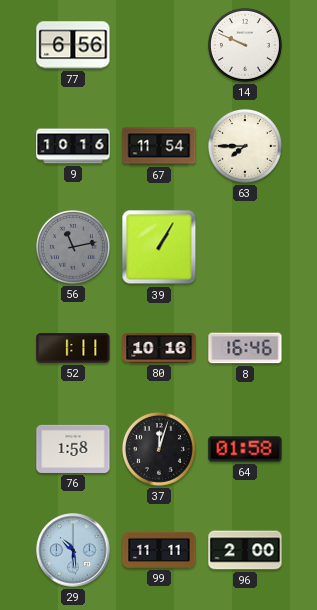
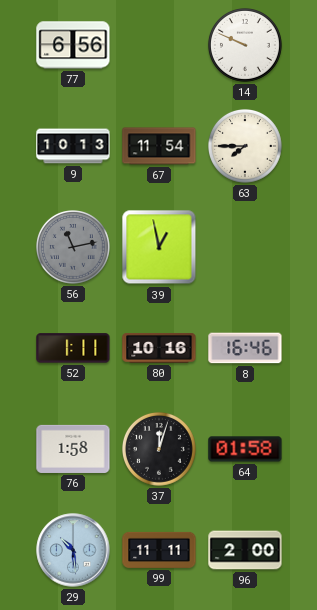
9: 10:16 -> 10:13
39: 1:05 -> 12:58
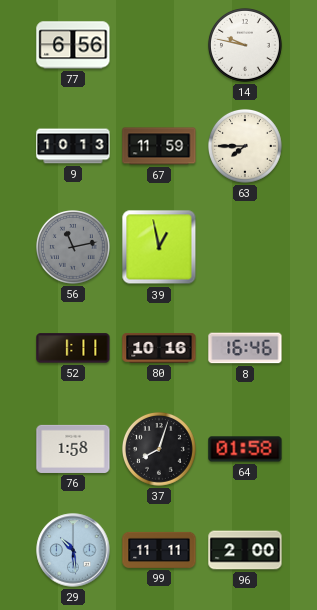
14: 9:49 -> 9:47
67: 11:54 -> 11:59
37: 12:03 -> 8:03
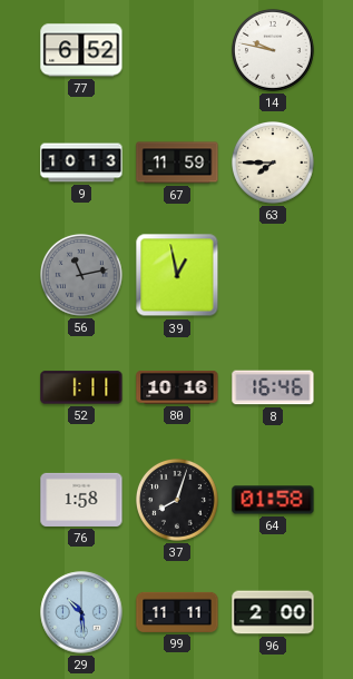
77: 6:56 -> 6:52
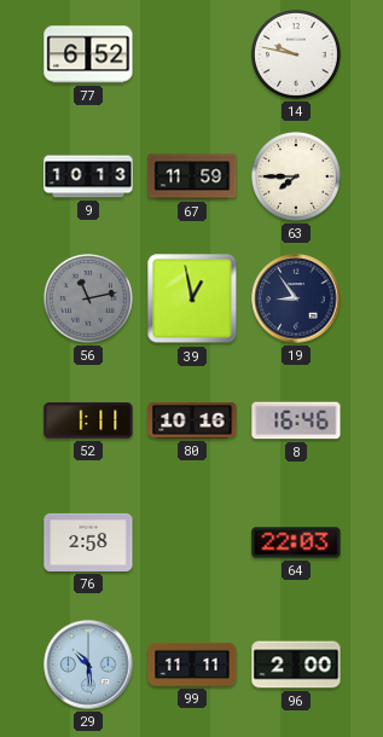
19: none -> 8:54
76: 1:58 -> 2:58
37: 8:03 -> none
64: 01:58 -> 22:03
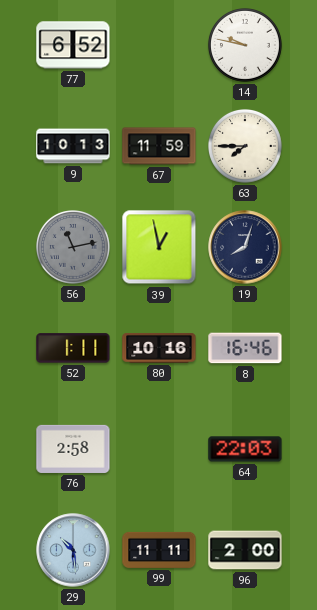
19: 8:54 -> 8:03
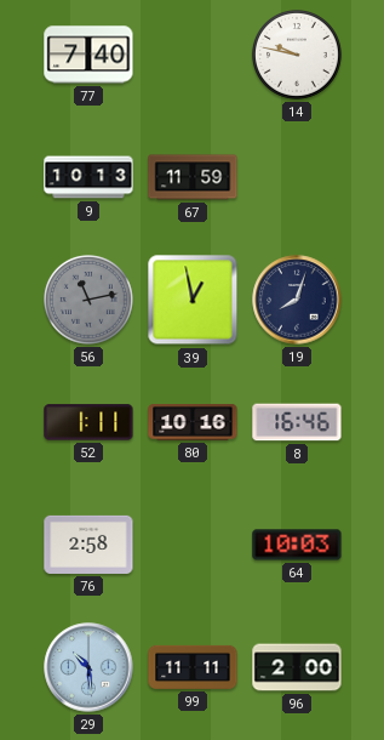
77: 6:52 -> 7:40
63: 7:45 -> none
64: 22:03 -> 10:03
